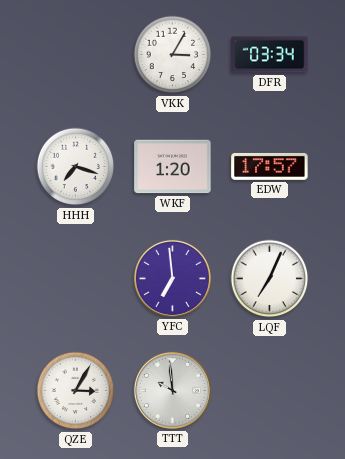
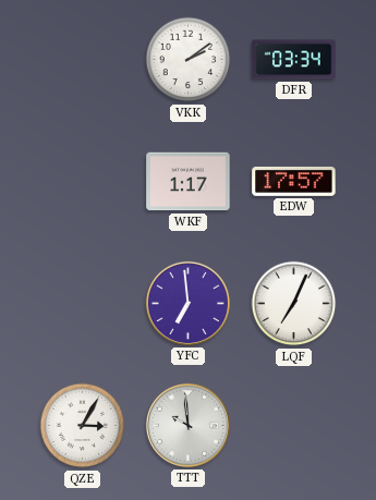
VKK: 3:05 -> 2:09
HHH: 7:18 -> none
WKF: 1:20 -> 1:17
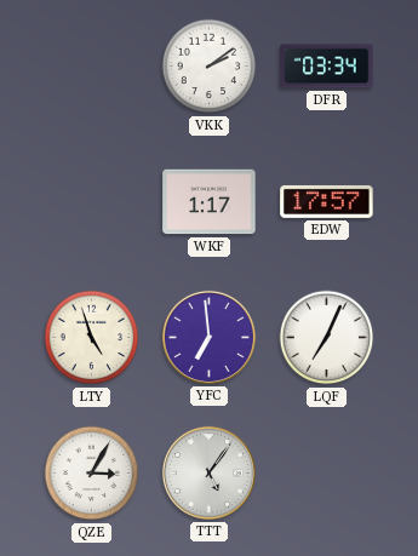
LTY: none -> 4:57
TTT: 9:59 -> 5:06
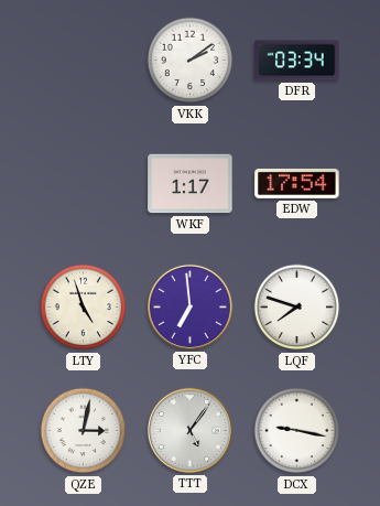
EDW: 17:57 -> 17:54
LQF: 7:04 -> 7:48
QZE: 3:05 -> 3:02
DCX: none -> 9:17
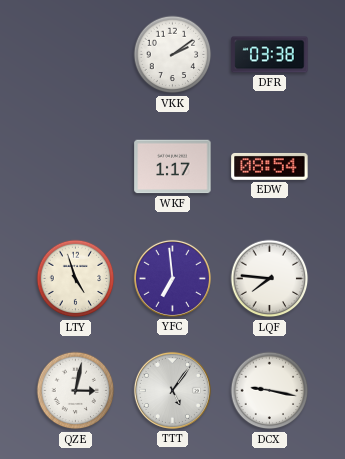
DFR: 03:34 -> 03:38
EDW: 17:54 -> 08:54
LQF: 7:48 -> 7:46
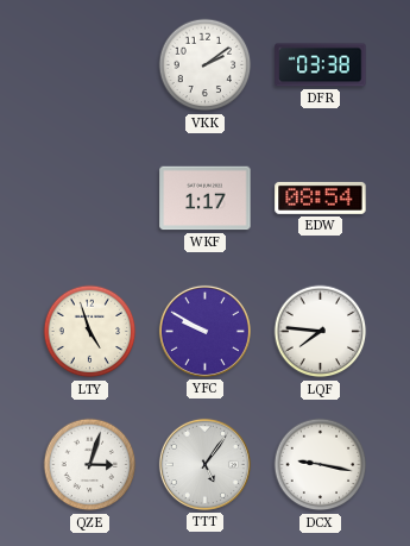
YFC: 6:59 -> 9:50
QZE: 3:02 -> 3:03
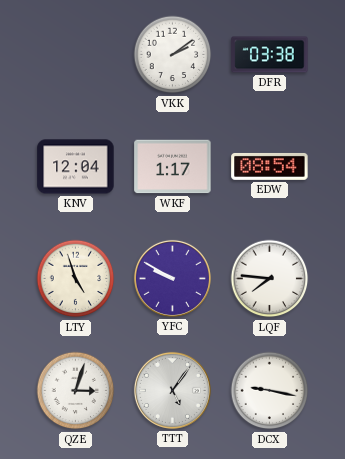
KNV: none -> 12:04
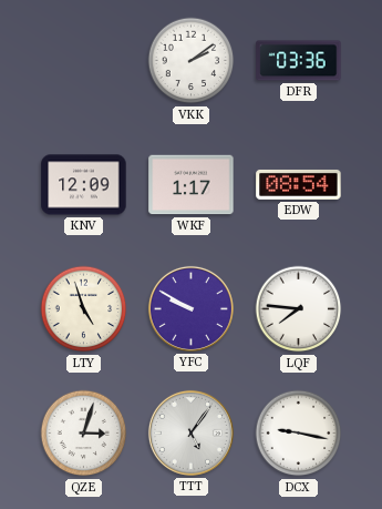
DFR: 03:38 -> 03:36
KNV: 12:04 -> 12:09
